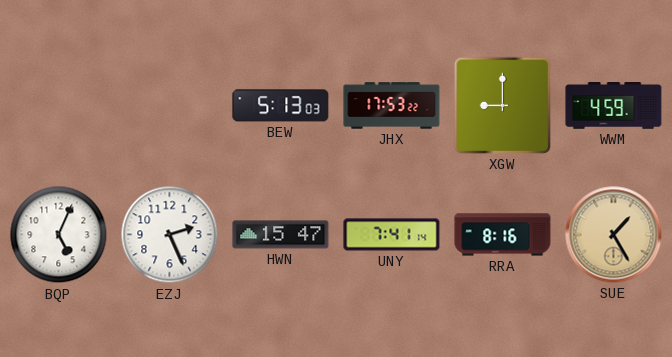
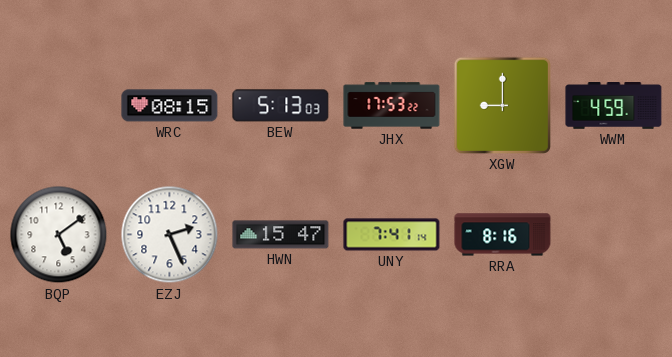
WRC: none -> 08:15
BQP: 5:04 -> 5:09
SUE: 1:25 -> none
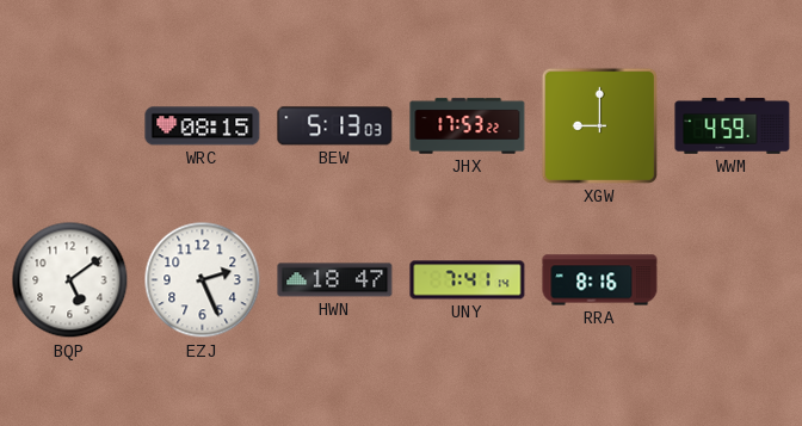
HWN: 15:47 -> 18:47
